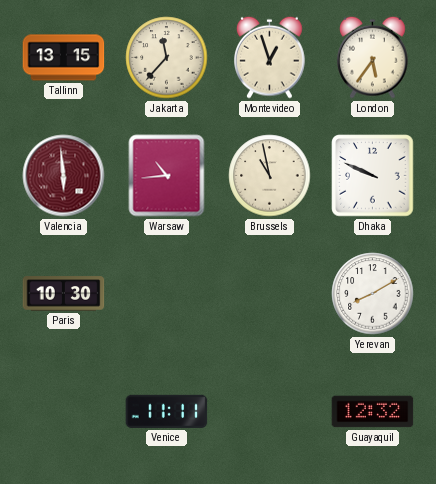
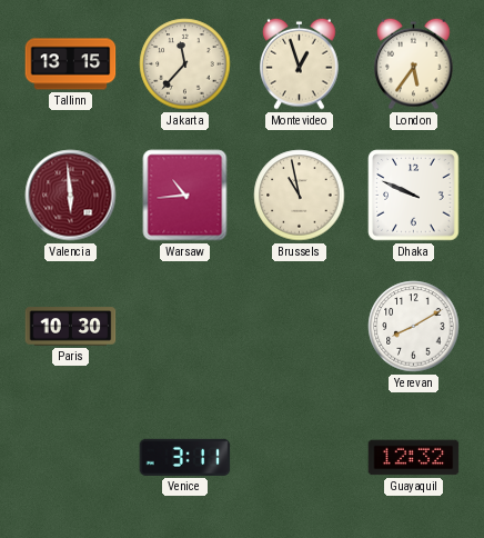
Venice: 11:11 -> 3:11
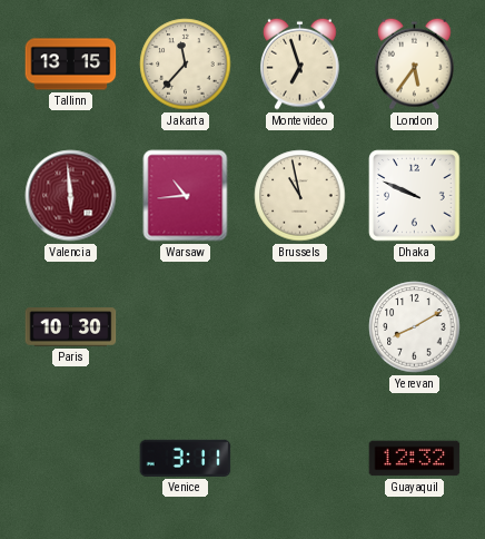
Montevideo: 12:57 -> 6:57
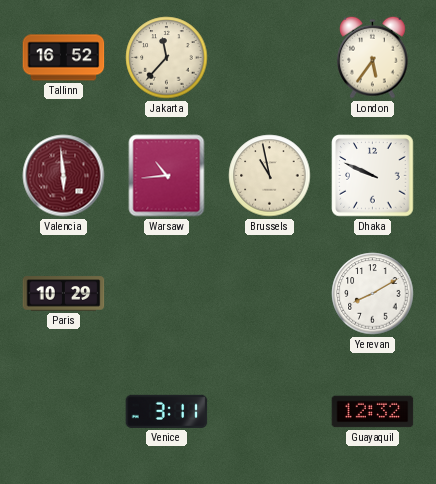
Tallinn: 13:15 -> 16:52
Montevideo: 6:57 -> none
Paris: 10:30 -> 10:29
